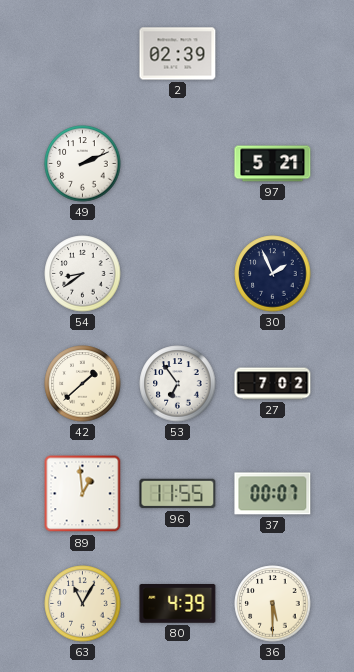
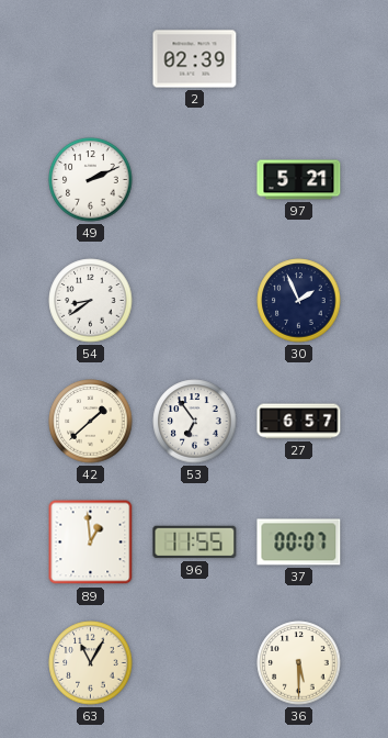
27: 7:02 -> 6:57
80: 4:39 -> none
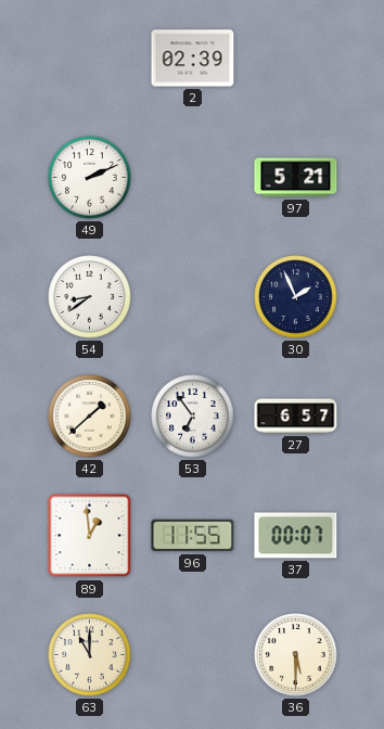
63: 11:05 -> 11:00
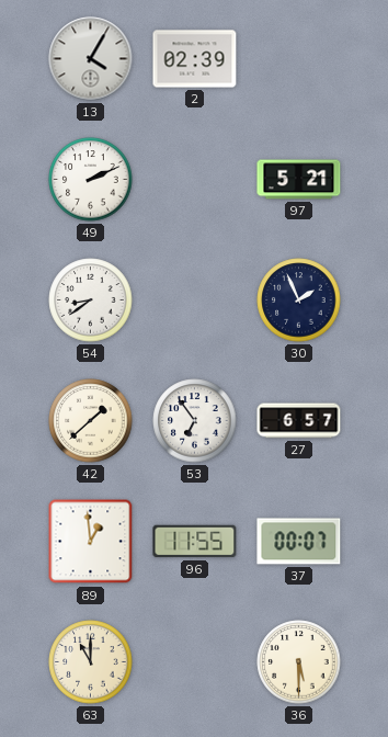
13: none -> 4:05
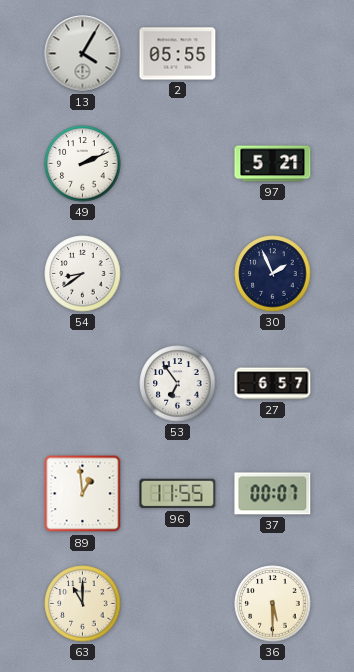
2: 02:39 -> 05:55
42: 1:38 -> none
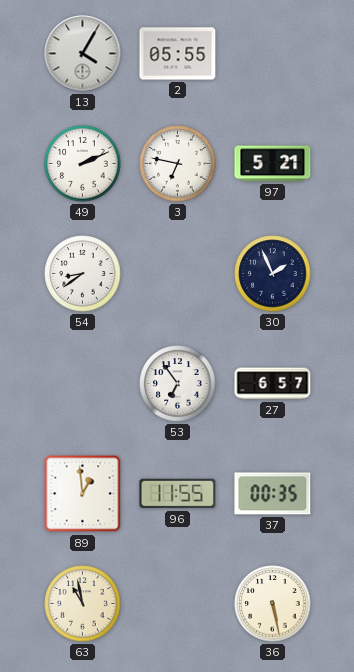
3: none -> 6:47
37: 00:07 -> 00:35
63: 11:00 -> 10:58
36: 5:30 -> 5:28
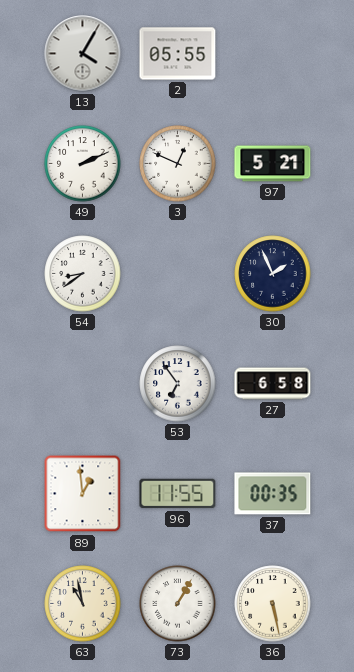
3: 6:47 -> 12:49
27: 6:57 -> 6:58
73: none -> 1:05
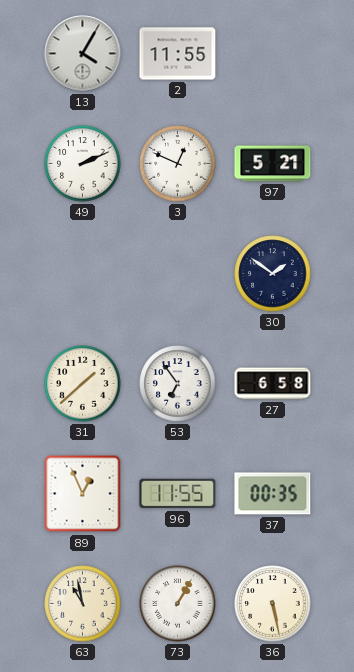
2: 05:55 -> 11:55
54: 8:39 -> none
30: 1:56 -> 1:51
31: none -> 1:38
89: 12:59 -> 12:56
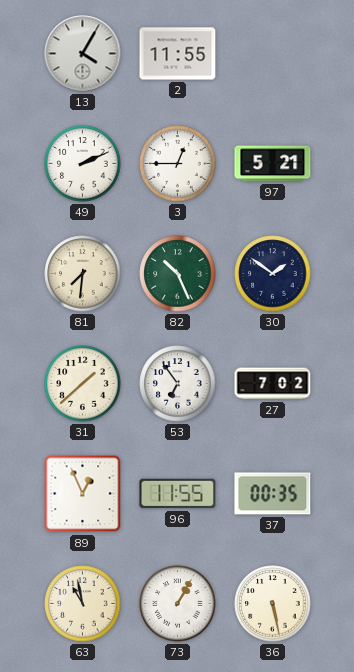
3: 12:49 -> 12:45
81: none -> 7:31
82: none -> 10:26
27: 6:58 -> 7:02
